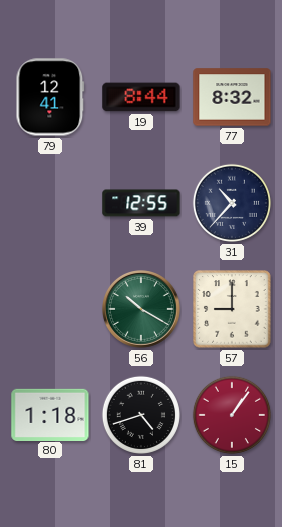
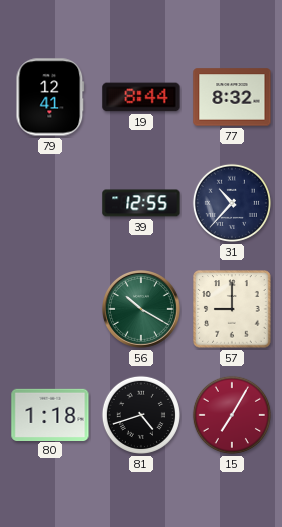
15: 1:06 -> 7:05
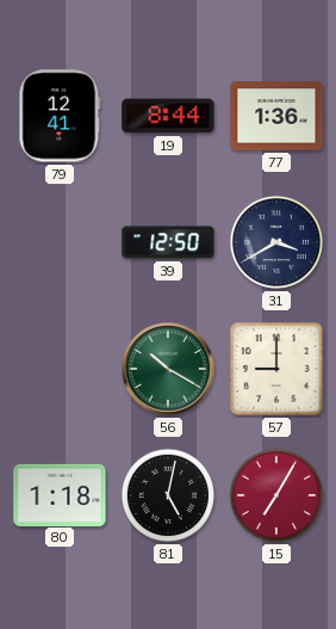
77: 8:32 -> 1:36
39: 12:55 -> 12:50
31: 10:37 -> 3:40
81: 4:42 -> 5:02
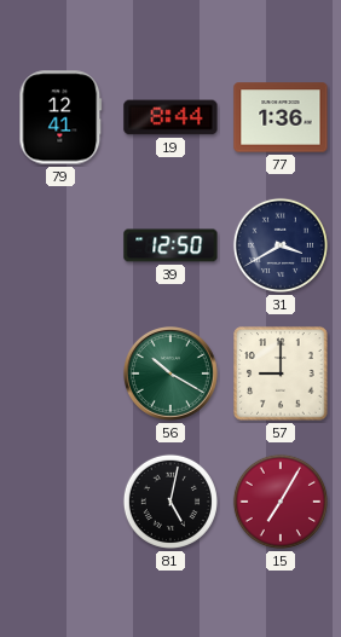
80: 1:18 -> none
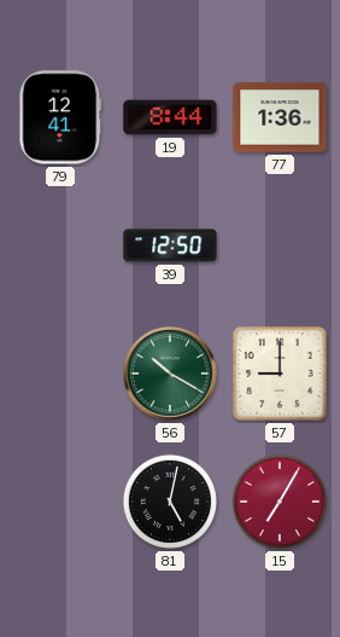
31: 3:40 -> none
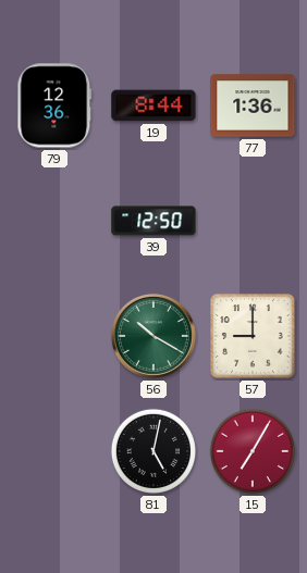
79: 12:41 -> 12:36
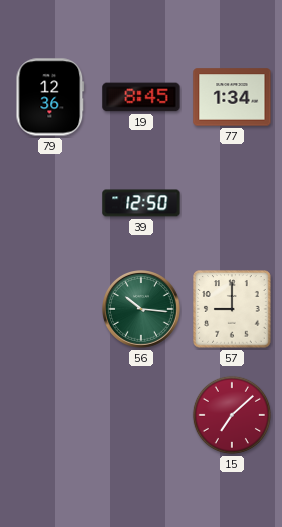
19: 8:44 -> 8:45
77: 1:36 -> 1:34
56: 10:20 -> 10:16
81: 5:02 -> none
15: 7:05 -> 7:08
